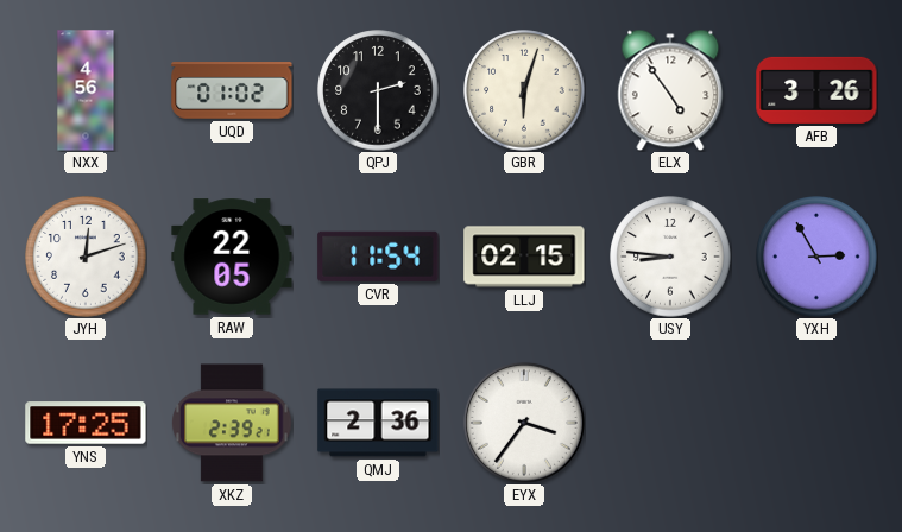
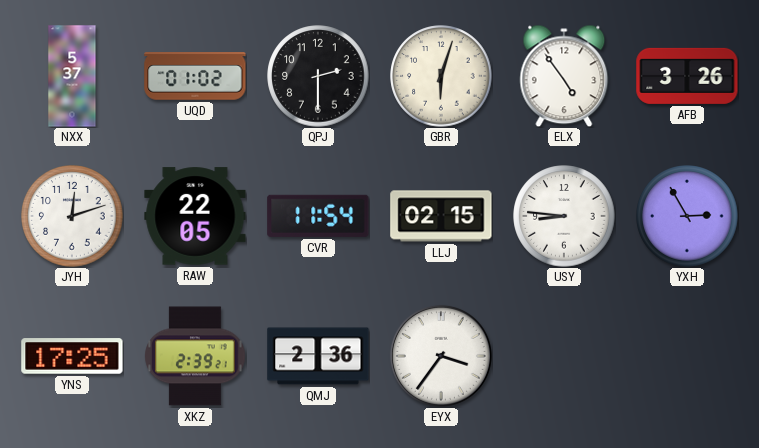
NXX: 4:56 -> 5:37
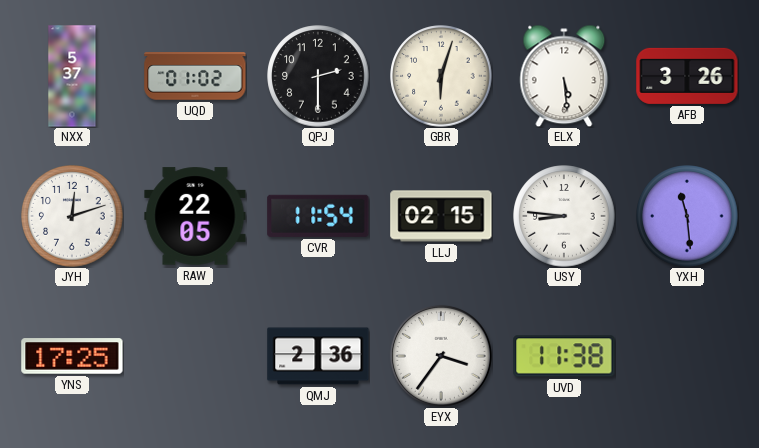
ELX: 4:54 -> 5:29
YXH: 2:55 -> 11:29
XKZ: 2:39 -> none
UVD: none -> 11:38
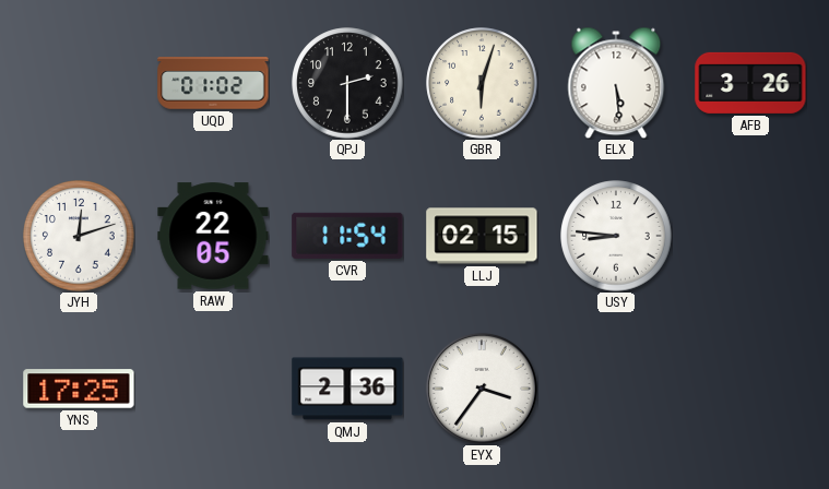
NXX: 5:37 -> none
YXH: 11:29 -> none
UVD: 11:38 -> none
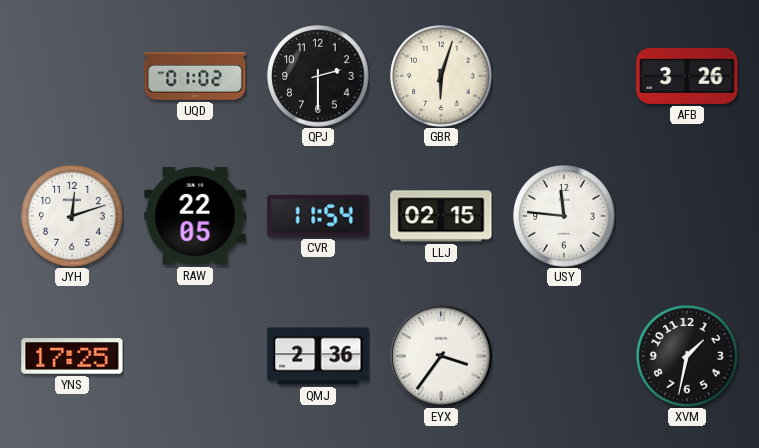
ELX: 5:29 -> none
USY: 8:46 -> 11:46
XVM: none -> 1:32
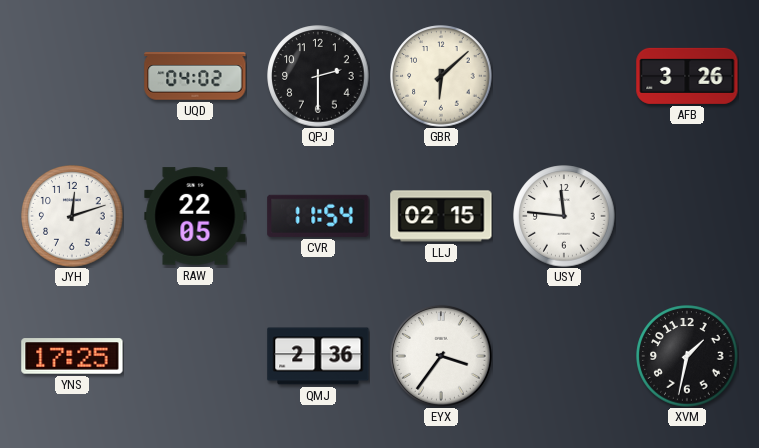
UQD: 01:02 -> 04:02
GBR: 6:03 -> 6:08
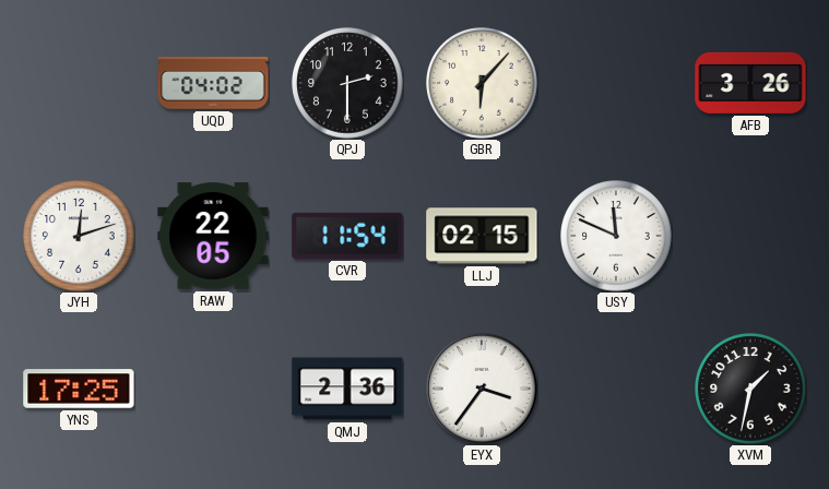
GBR: 6:08 -> 6:07
USY: 11:46 -> 11:49
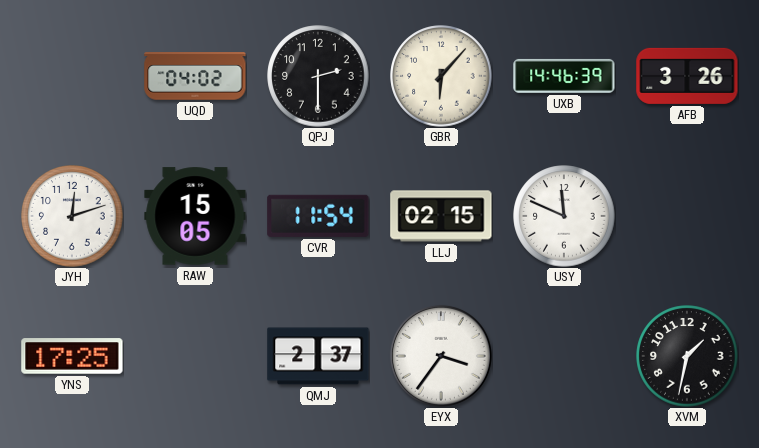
UXB: none -> 14:46
RAW: 22:05 -> 15:05
QMJ: 2:36 -> 2:37
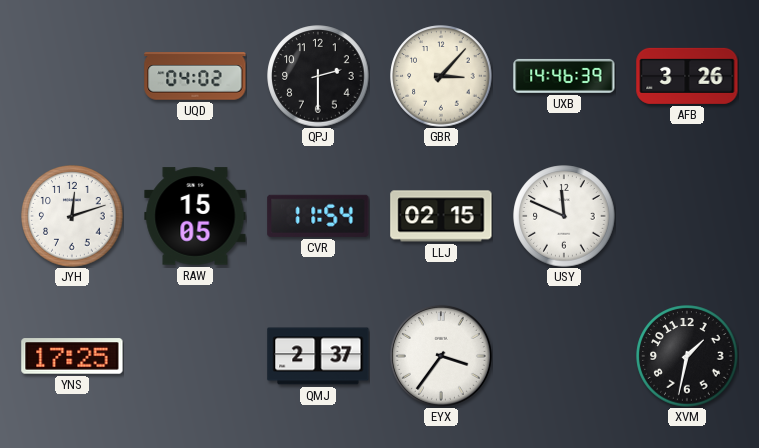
GBR: 6:07 -> 3:07
